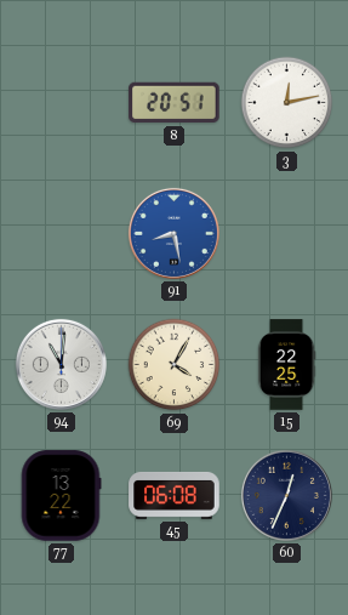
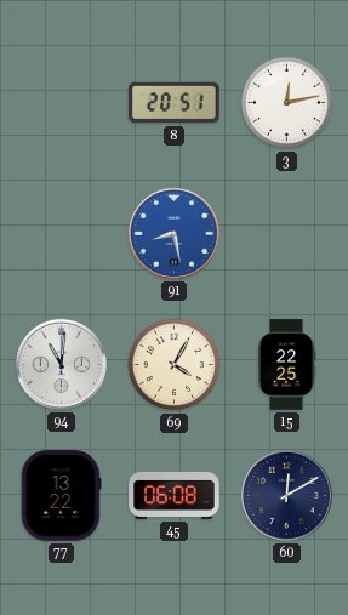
60: 12:34 -> 12:10
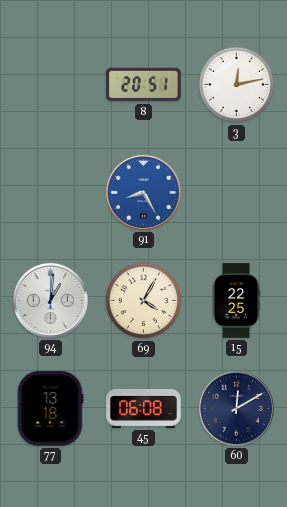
91: 8:28 -> 8:25
94: 11:01 -> 1:01
77: 13:22 -> 13:18
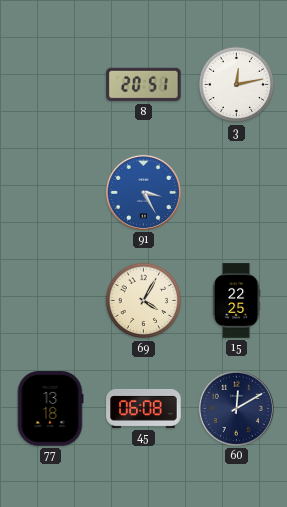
91: 8:25 -> 3:25
94: 1:01 -> none
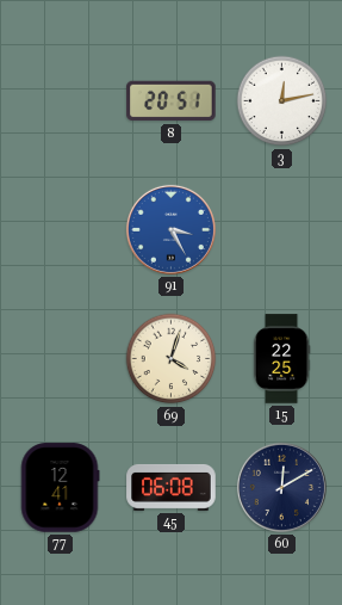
69: 4:05 -> 4:03
77: 13:18 -> 12:41
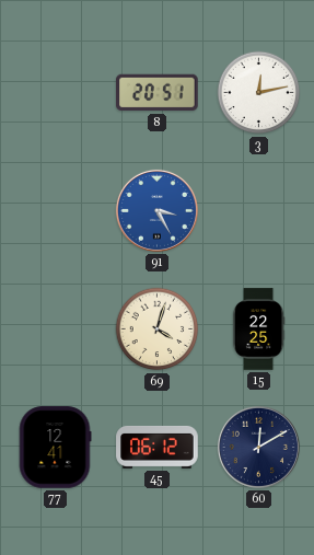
45: 06:08 -> 06:12
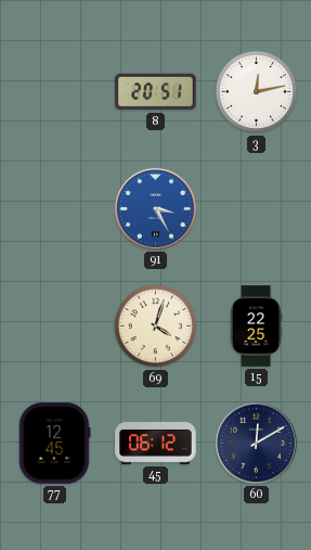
77: 12:41 -> 12:45
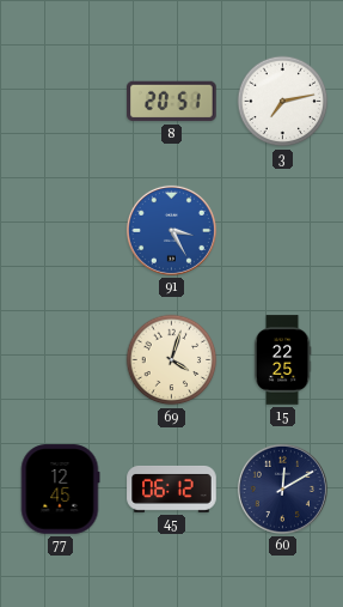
3: 12:13 -> 7:13
